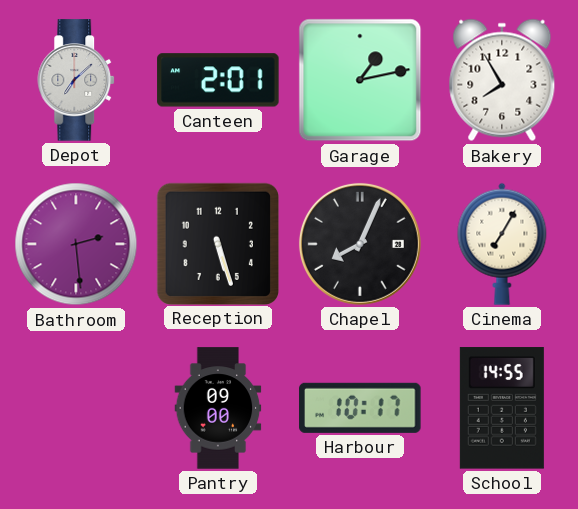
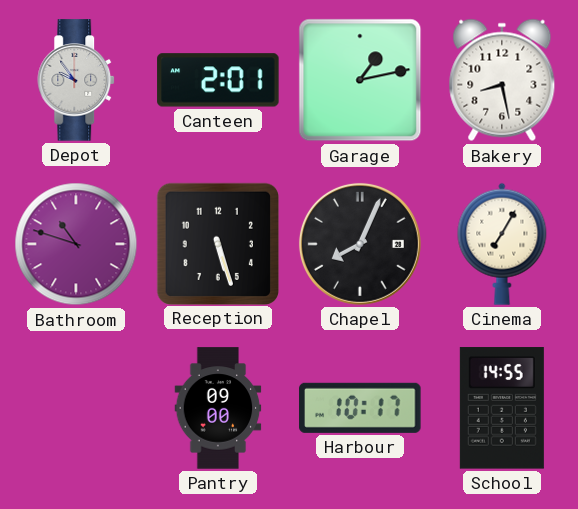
Depot: 7:08 -> 9:54
Bakery: 7:55 -> 8:28
Bathroom: 2:29 -> 10:48
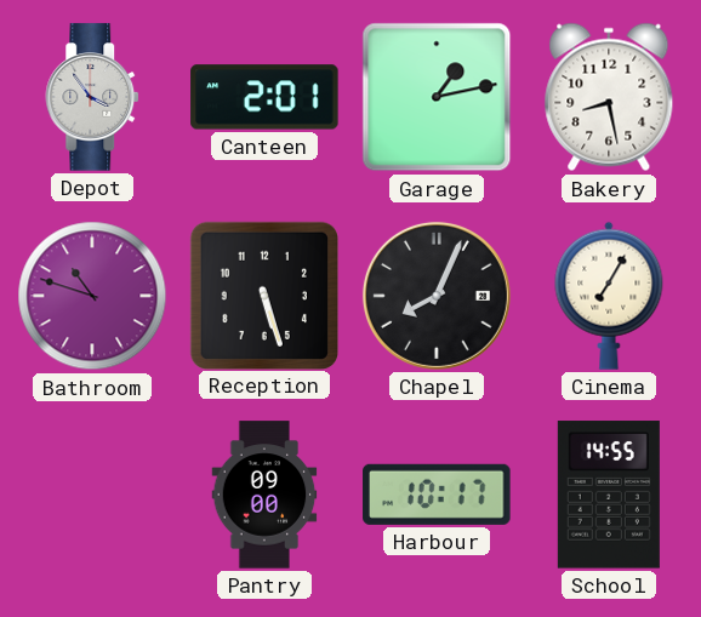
Depot: 9:54 -> 3:54
